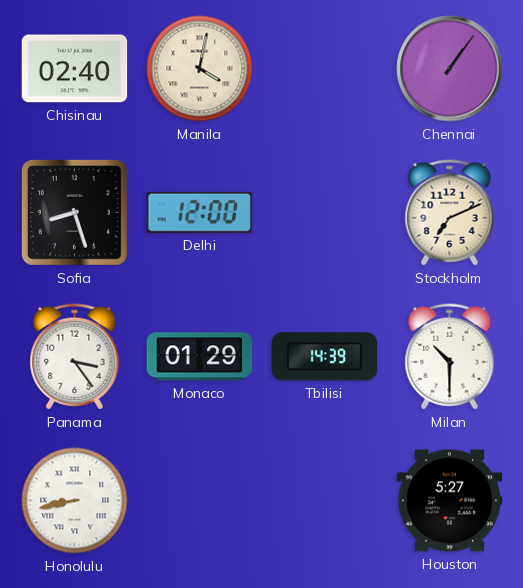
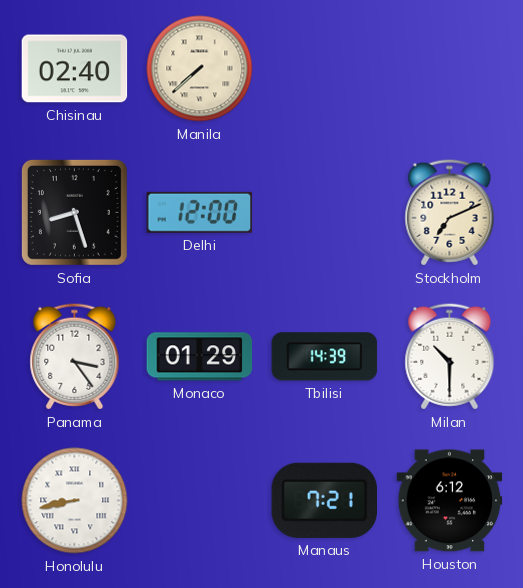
Manila: 4:02 -> 7:38
Chennai: 1:06 -> none
Manaus: none -> 7:21
Houston: 5:27 -> 6:12
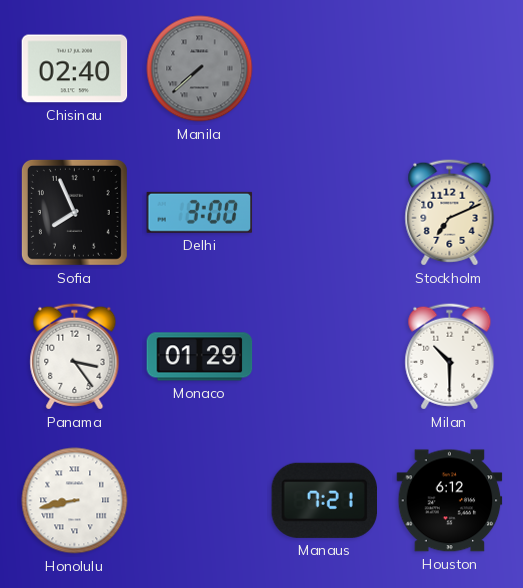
Manila dial: cream -> grey
Sofia: 8:27 -> 7:56
Delhi: 12:00 -> 3:00
Tbilisi: 14:39 -> none
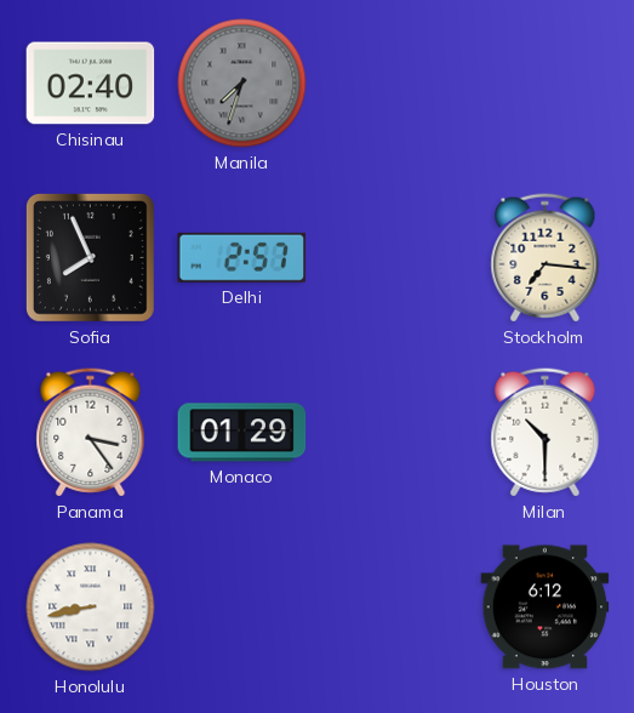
Manila: 7:38 -> 7:33
Delhi: 3:00 -> 2:57
Stockholm: 7:11 -> 7:16
Manaus: 7:21 -> none
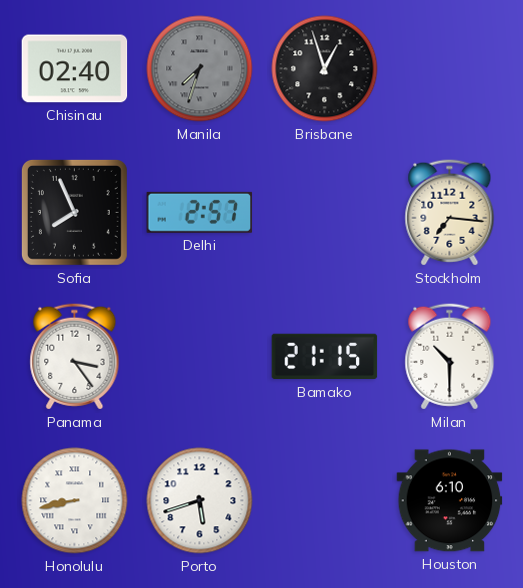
Brisbane: none -> 12:57
Monaco: 01:29 -> none
Bamako: none -> 21:15
Porto: none -> 5:42
Houston: 6:12 -> 6:10
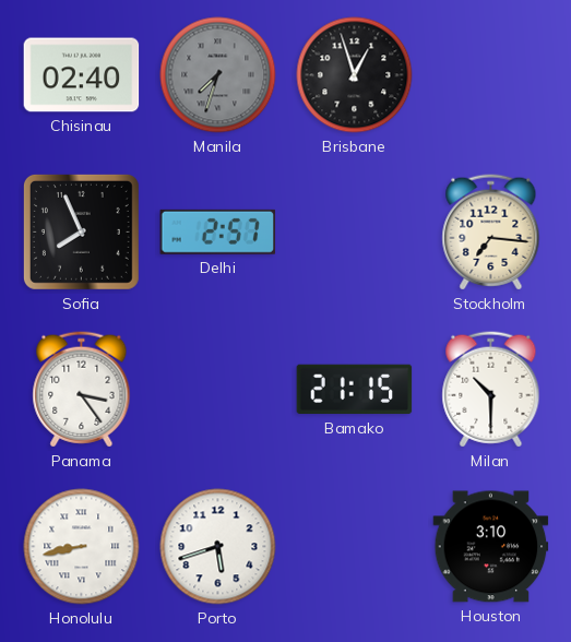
Houston: 6:10 -> 3:10
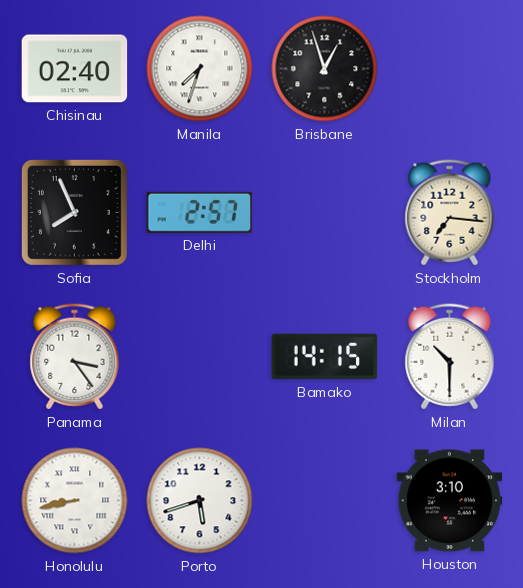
Manila dial: grey -> white
Bamako: 21:15 -> 14:15
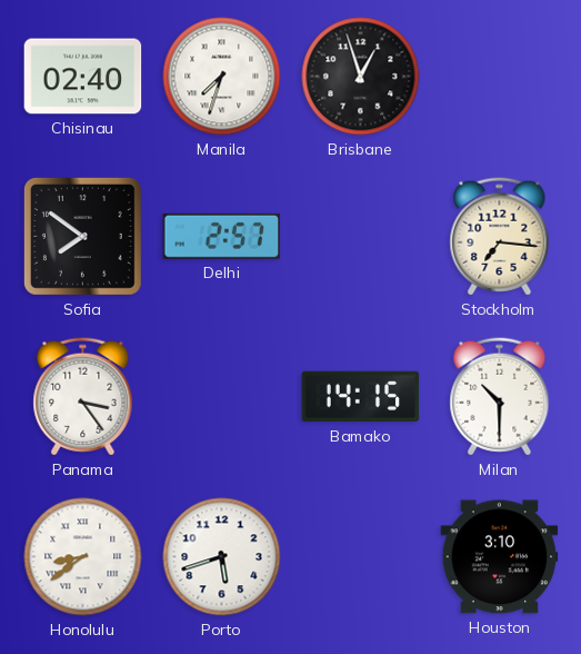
Sofia: 7:56 -> 7:51
Honolulu: 8:43 -> 8:39
